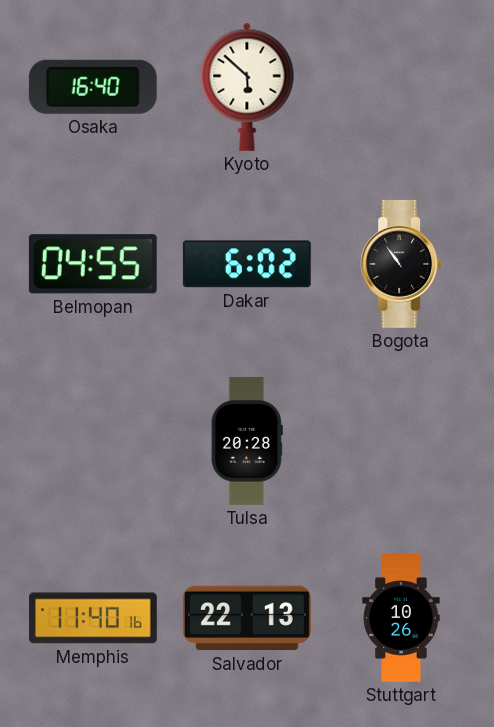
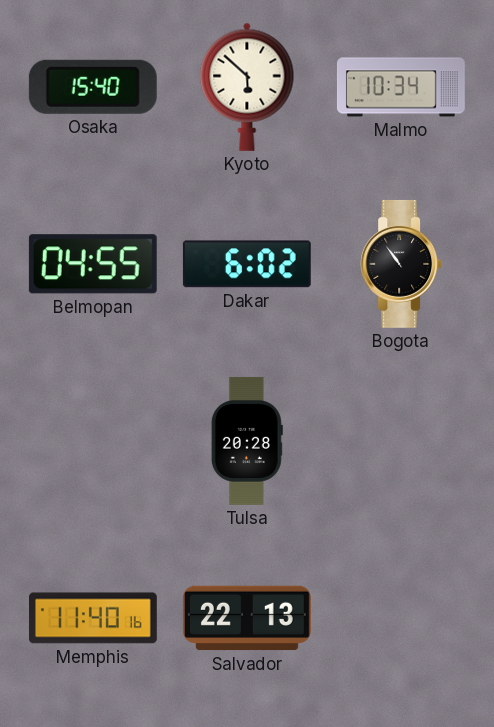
Osaka: 16:40 -> 15:40
Malmo: none -> 10:34
Stuttgart: 10:26 -> none
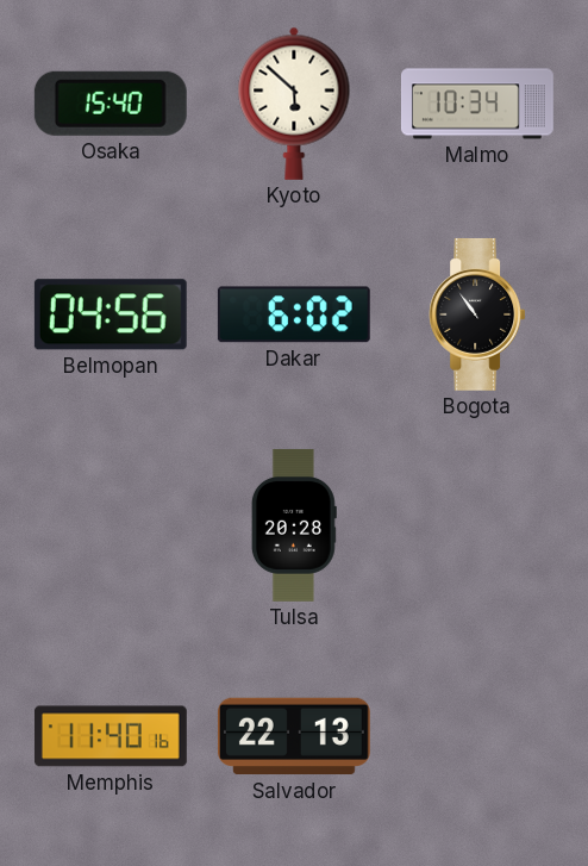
Belmopan: 04:55 -> 04:56
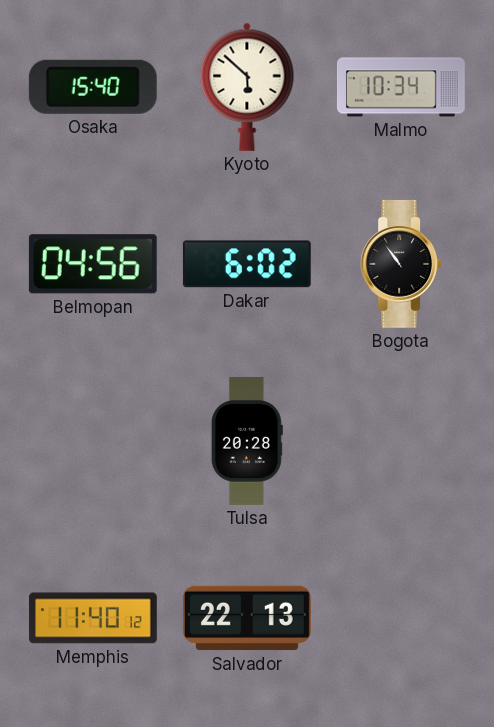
Memphis: 11:40:16 -> 11:40:12
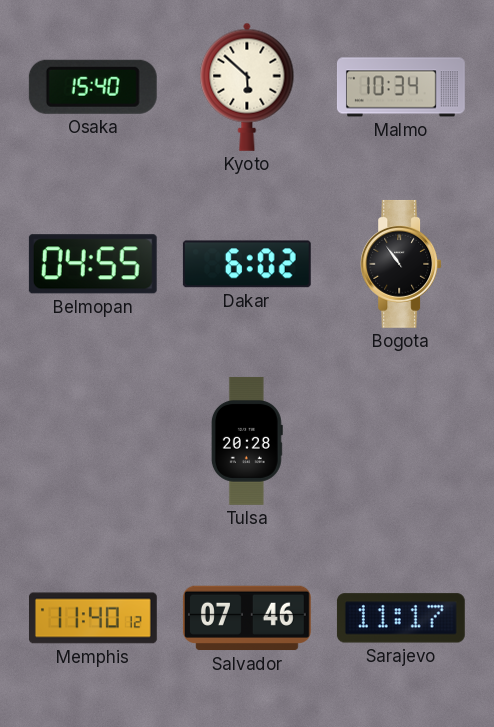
Belmopan: 04:56 -> 04:55
Salvador: 22:13 -> 07:46
Sarajevo: none -> 11:17
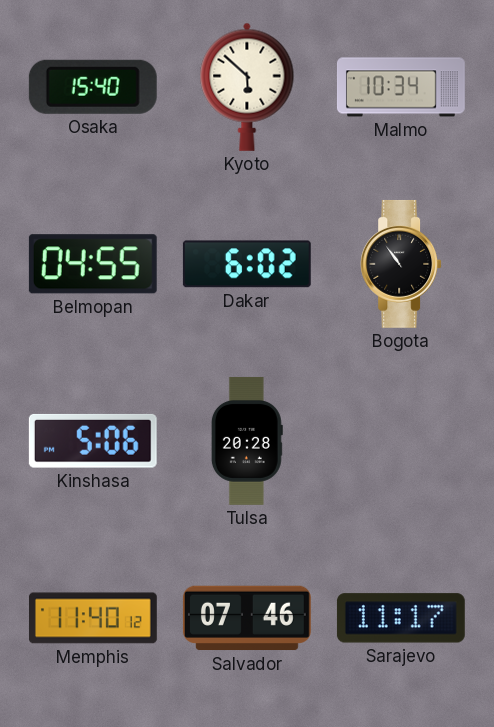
Kinshasa: none -> 5:06
